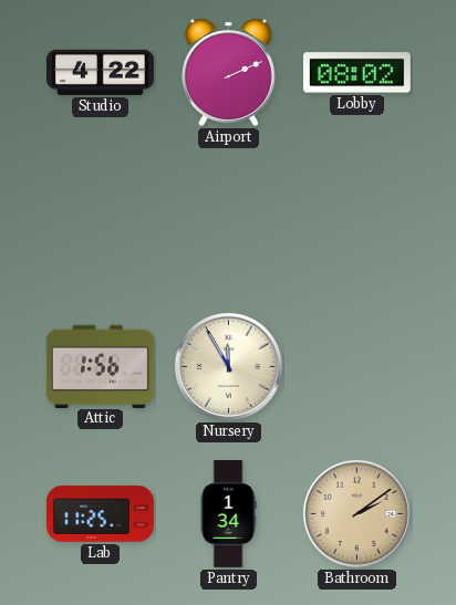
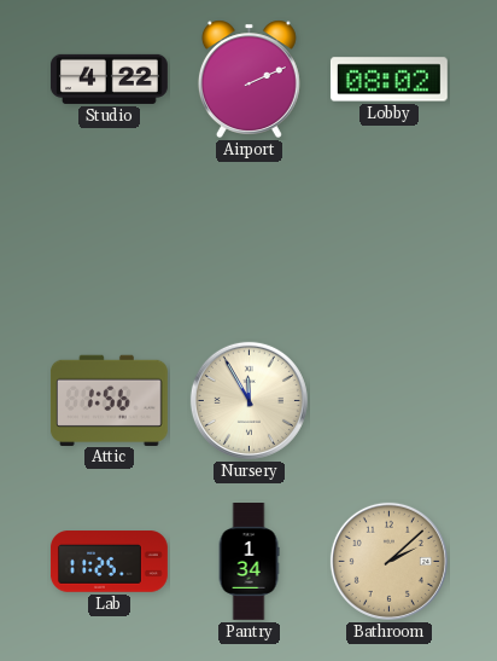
Bathroom: 2:09 -> 2:08
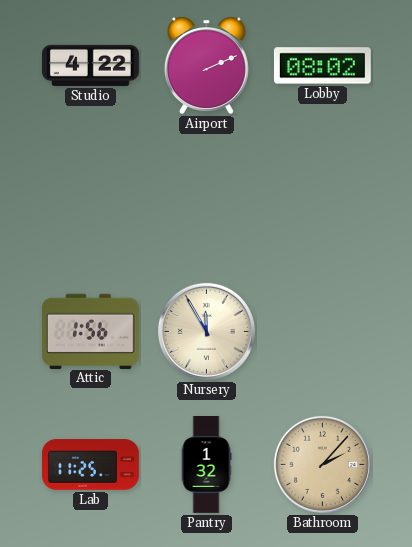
Pantry: 1:34 -> 1:32
Bathroom: 2:08 -> 2:07
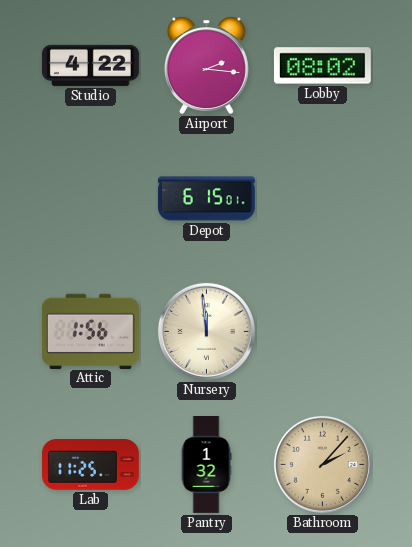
Airport: 2:11 -> 2:16
Depot: none -> 6:15
Nursery: 11:55 -> 11:59
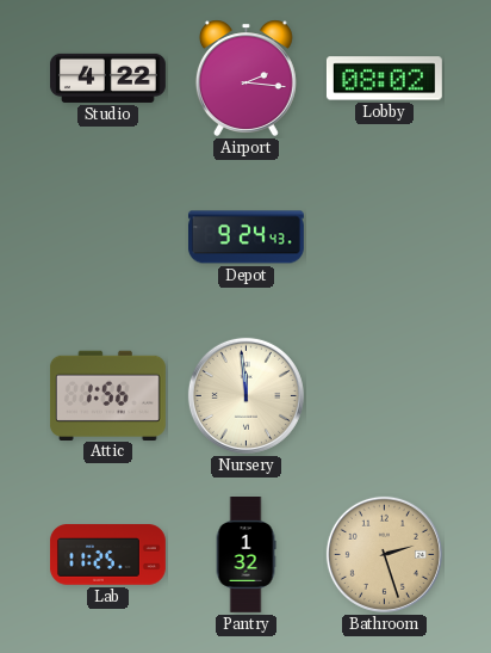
Depot: 6:15 -> 9:24
Bathroom: 2:07 -> 2:27
